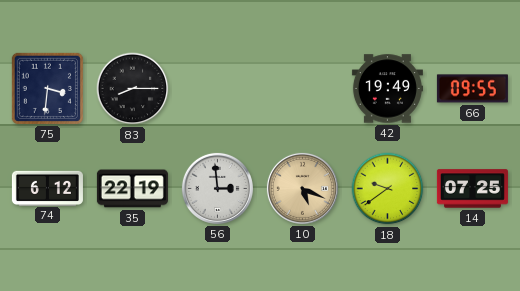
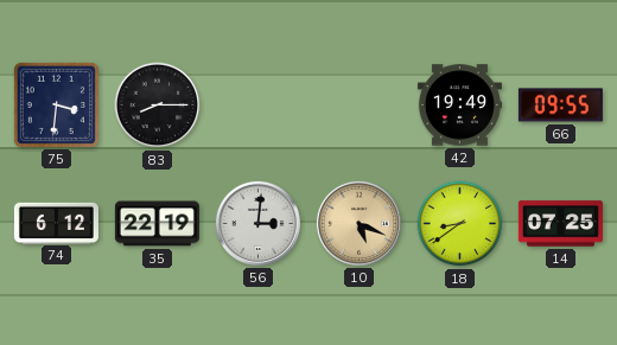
56: 2:59 -> 3:01
18: 9:39 -> 8:39
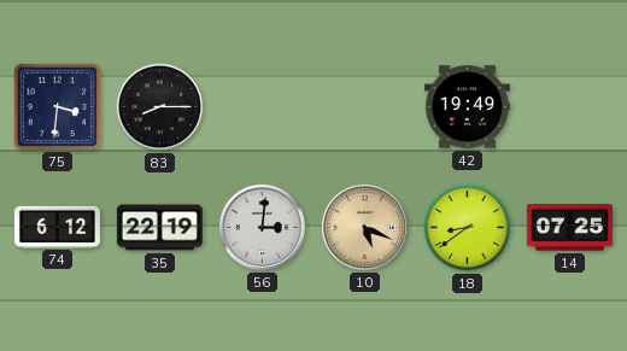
66: 09:55 -> none
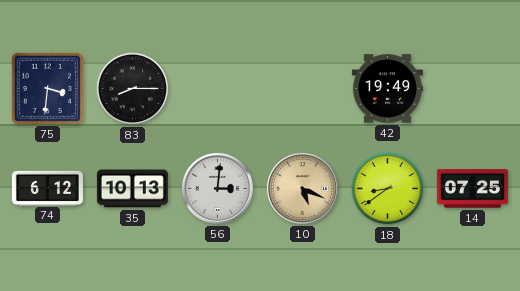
35: 22:19 -> 10:13
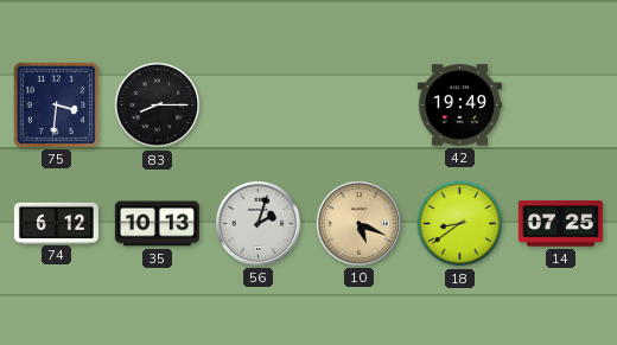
56: 3:01 -> 2:03
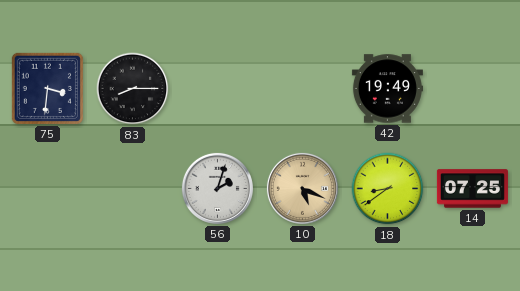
74: 6:12 -> none
35: 10:13 -> none
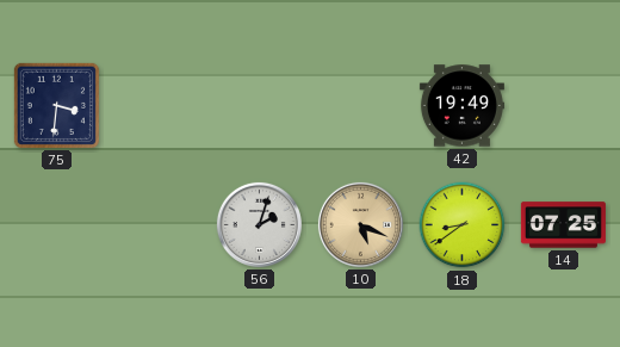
83: 8:15 -> none
